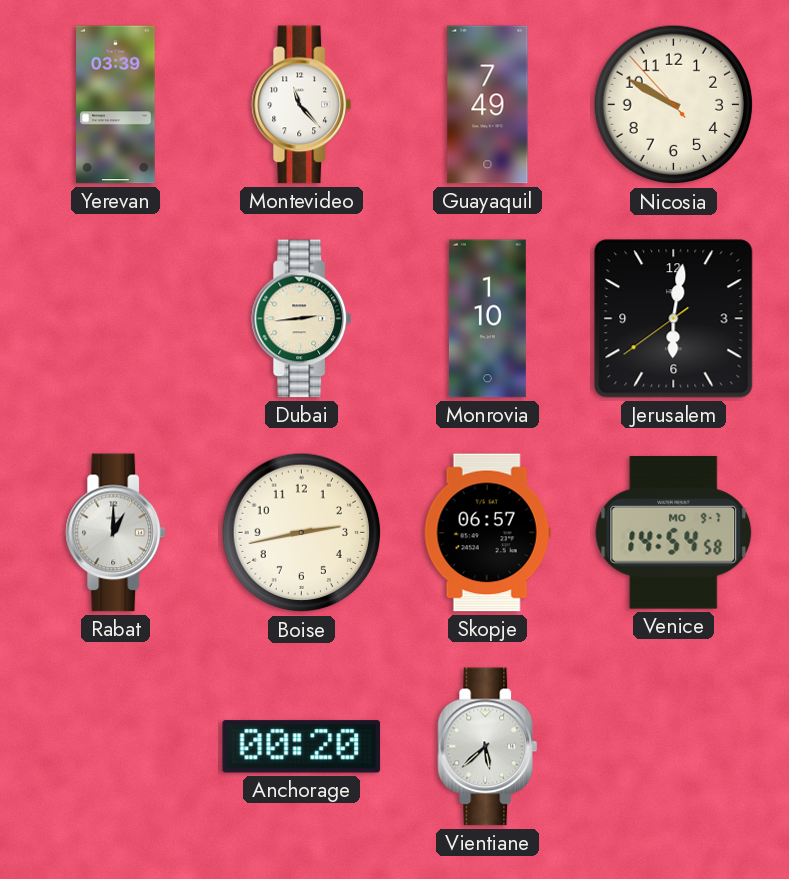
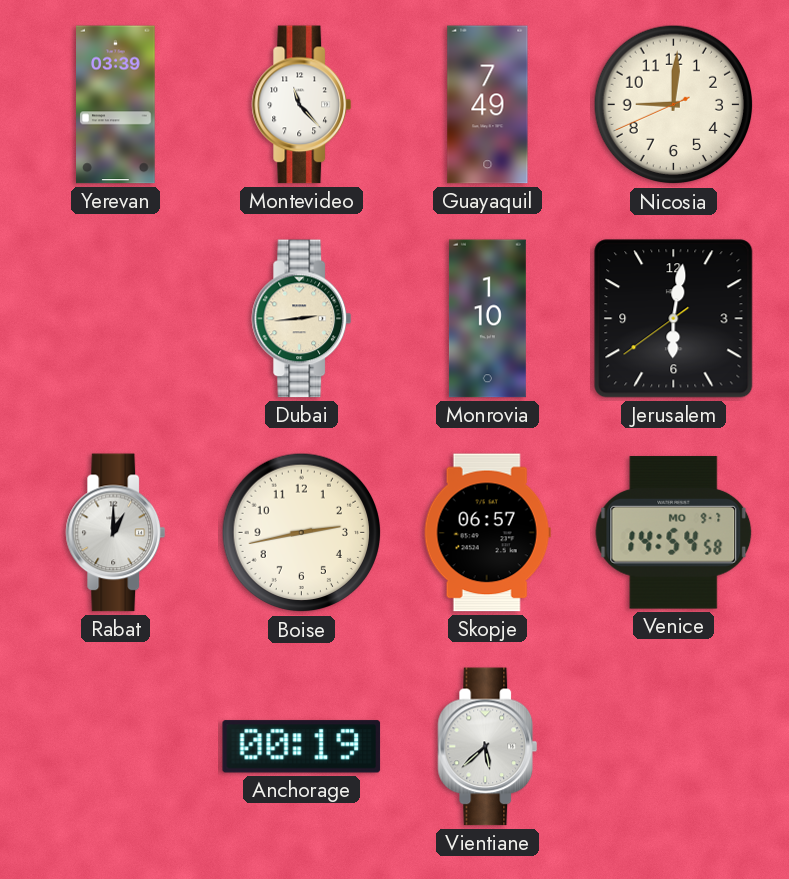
Nicosia: 9:49 -> 9:00
Anchorage: 00:20 -> 00:19
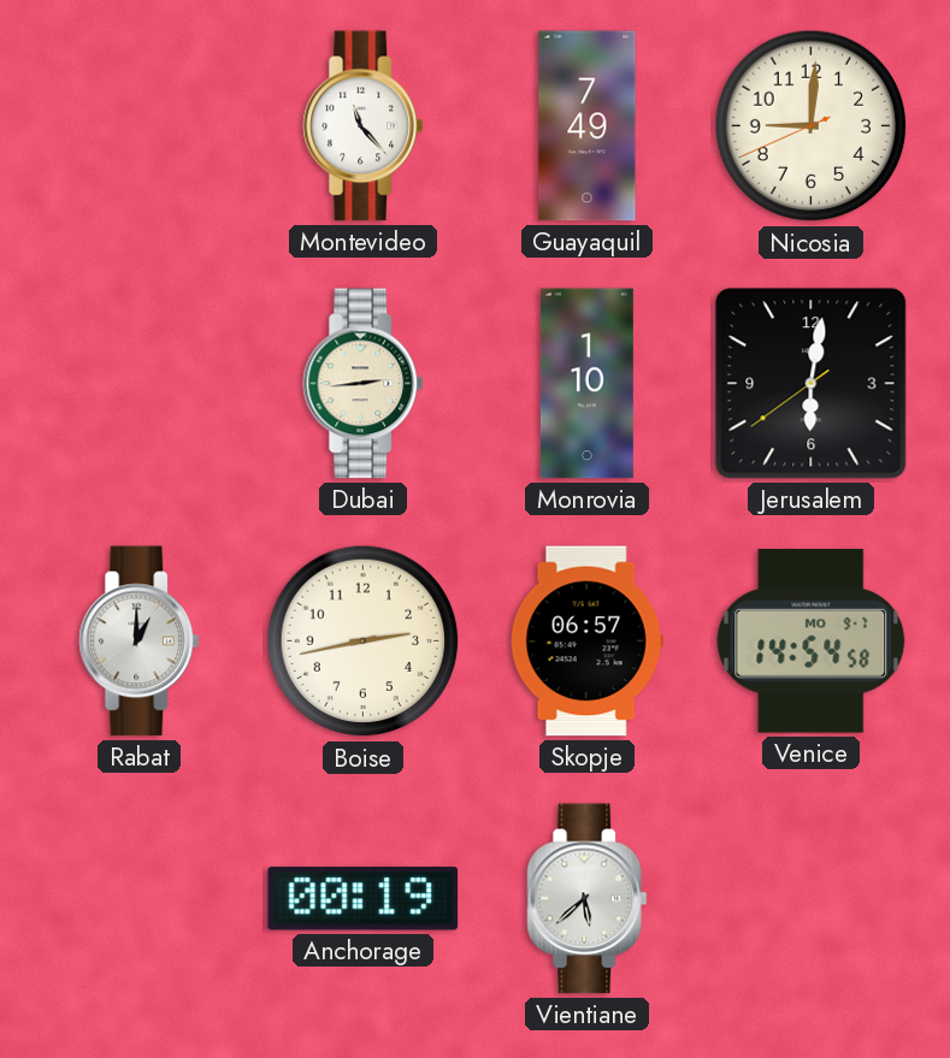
Yerevan: 03:39 -> none
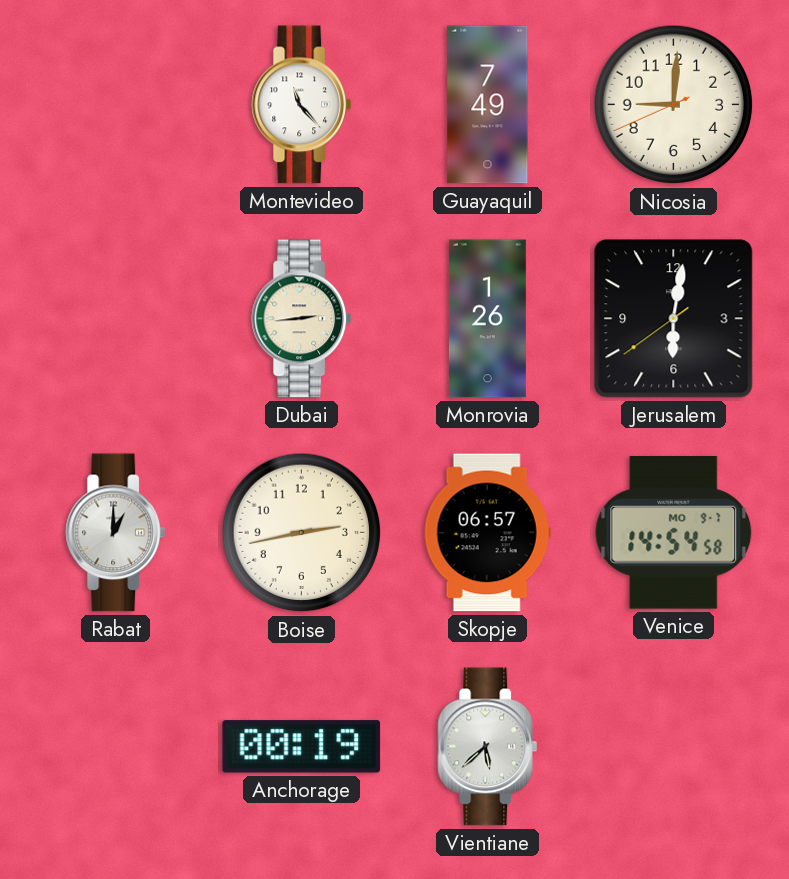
Monrovia: 1:10 -> 1:26
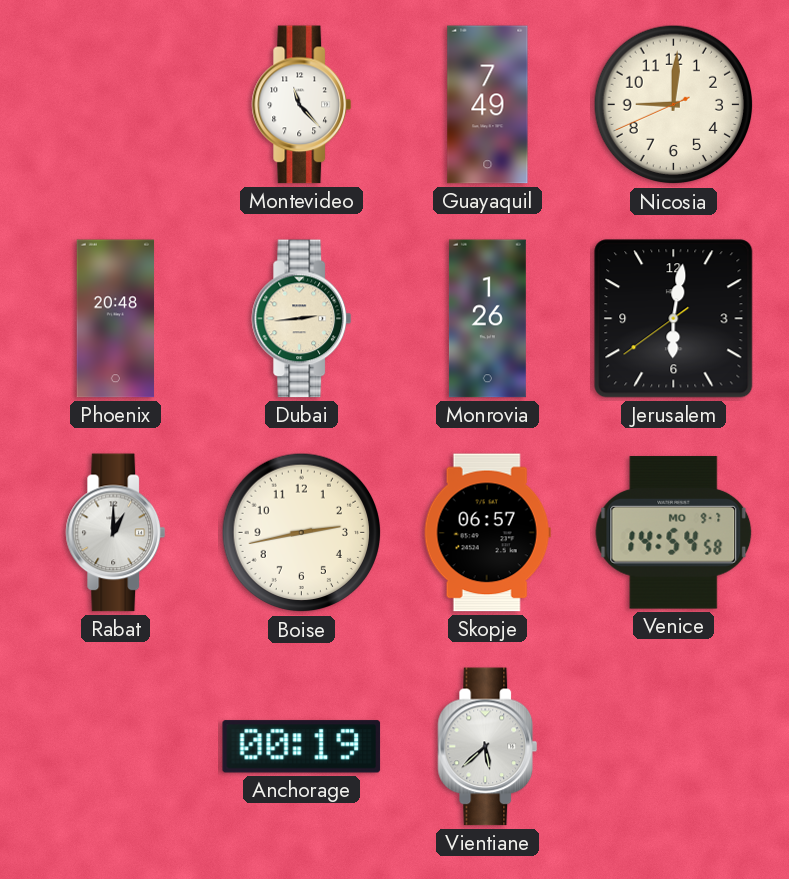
Phoenix: none -> 20:48
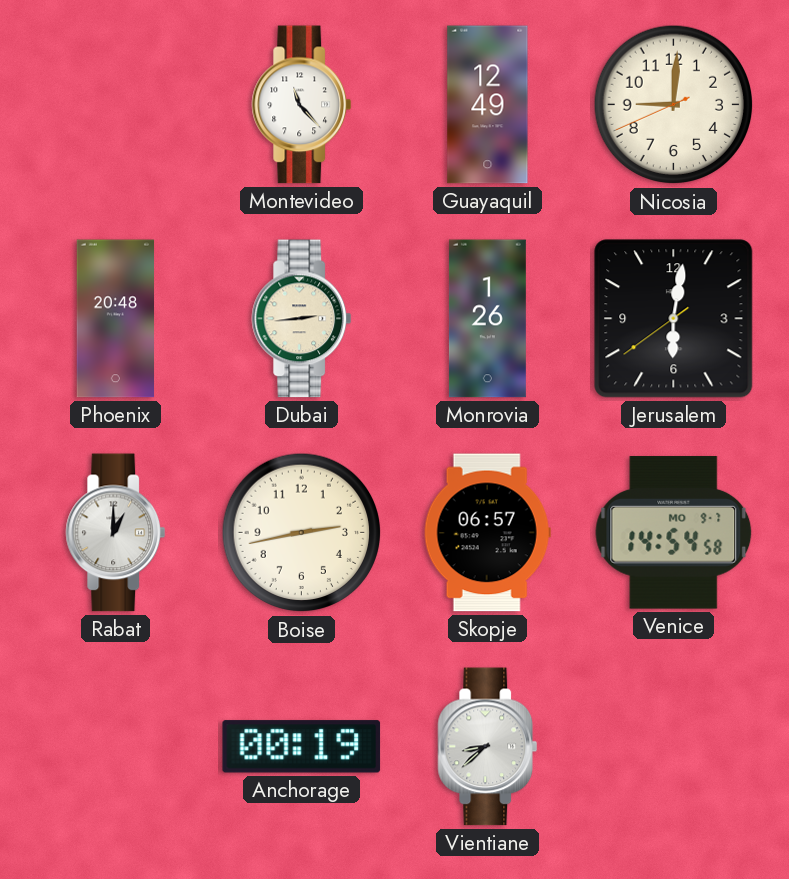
Guayaquil: 7:49 -> 12:49
Vientiane: 5:38 -> 8:38
